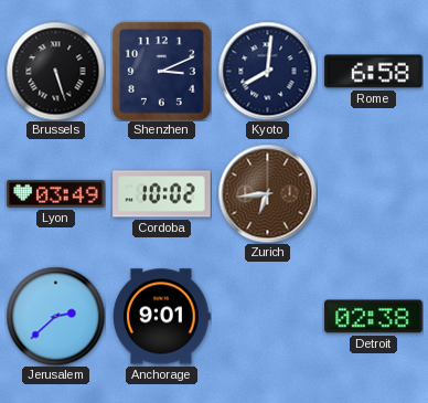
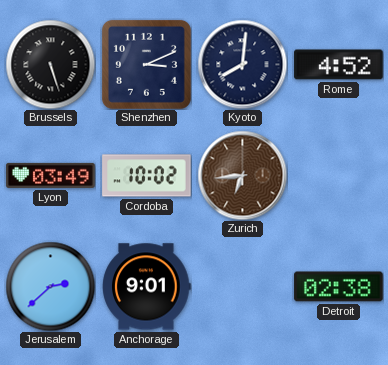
Rome: 6:58 -> 4:52
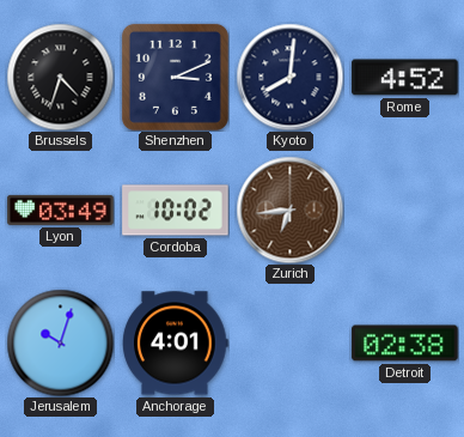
Brussels: 5:27 -> 4:33
Jerusalem: 2:38 -> 10:03
Anchorage: 9:01 -> 4:01
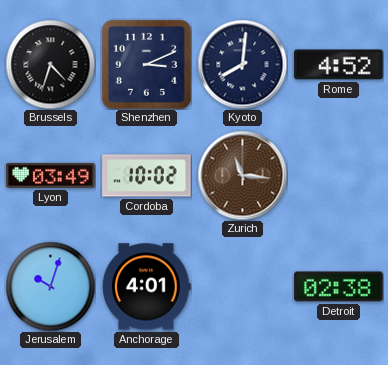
Zurich: 6:44 -> 11:16
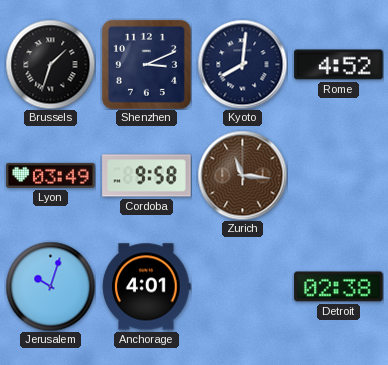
Brussels: 4:33 -> 1:33
Cordoba: 10:02 -> 9:58
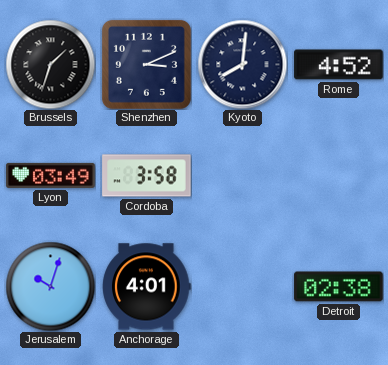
Cordoba: 9:58 -> 3:58
Zurich: 11:16 -> none
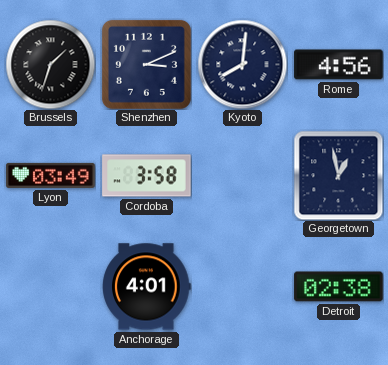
Rome: 4:52 -> 4:56
Georgetown: none -> 12:58
Jerusalem: 10:03 -> none
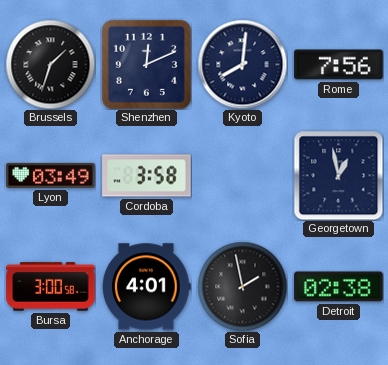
Shenzhen: 3:11 -> 12:11
Rome: 4:56 -> 7:56
Bursa: none -> 3:00
Sofia: none -> 1:58
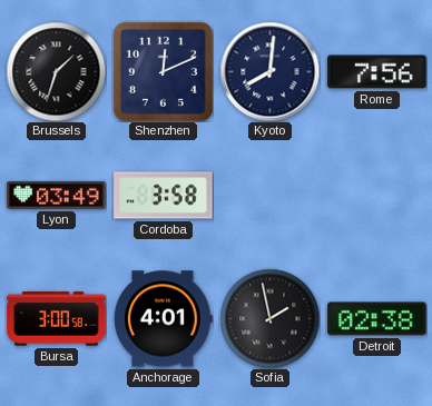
Georgetown: 12:58 -> none
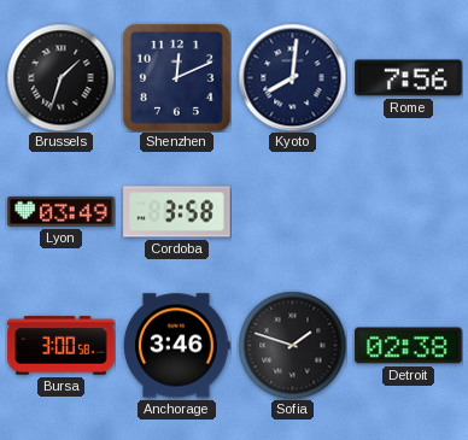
Anchorage: 4:01 -> 3:46
Sofia: 1:58 -> 1:48
